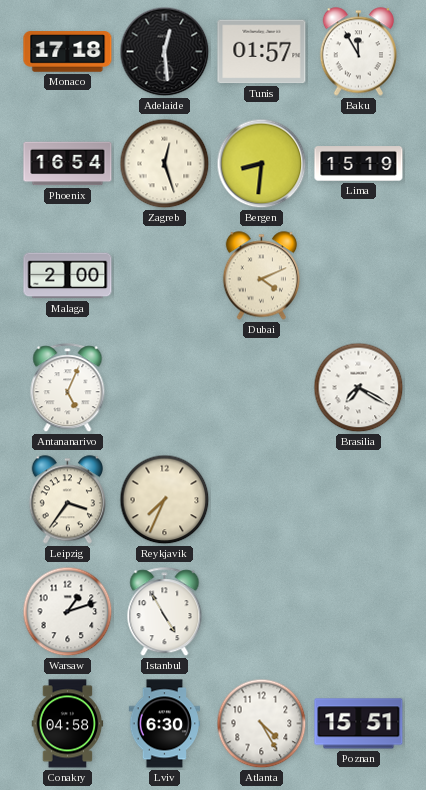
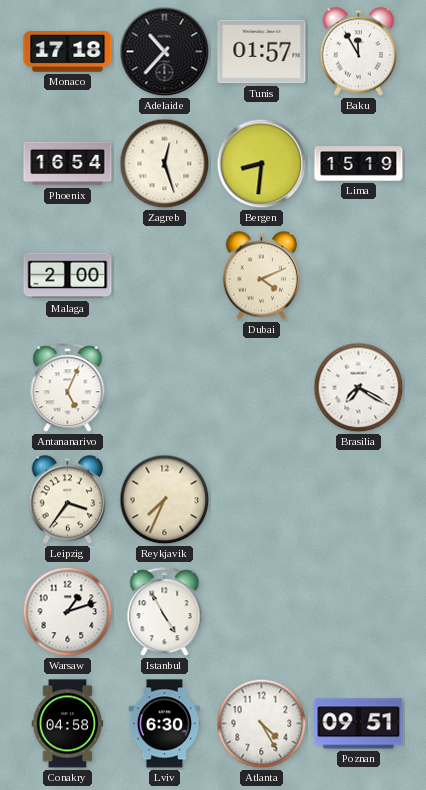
Adelaide: 12:29 -> 10:37
Poznan: 15:51 -> 09:51
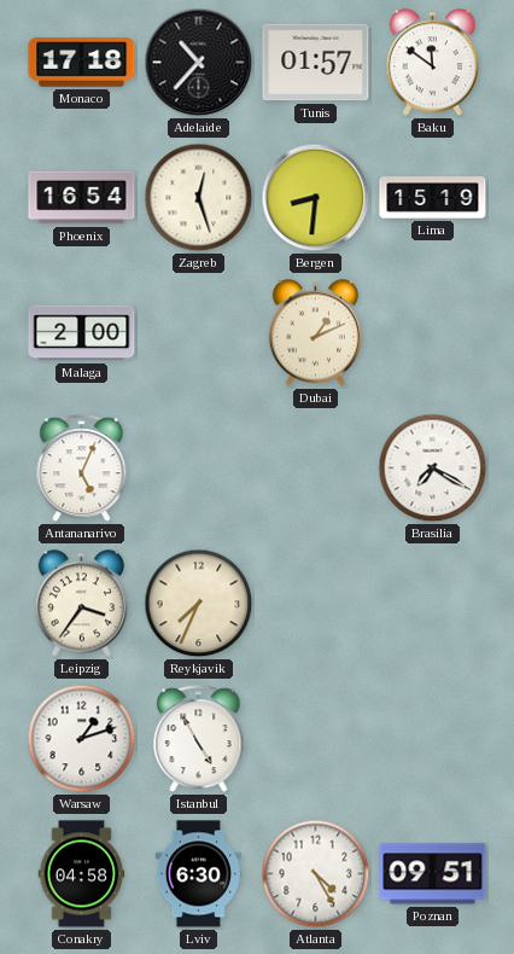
Baku: 11:55 -> 11:51
Dubai: 4:11 -> 1:11
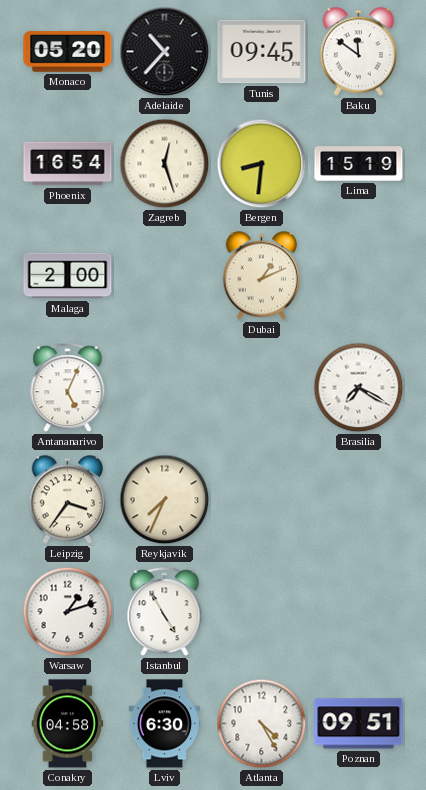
Monaco: 17:18 -> 05:20
Tunis: 01:57 -> 09:45
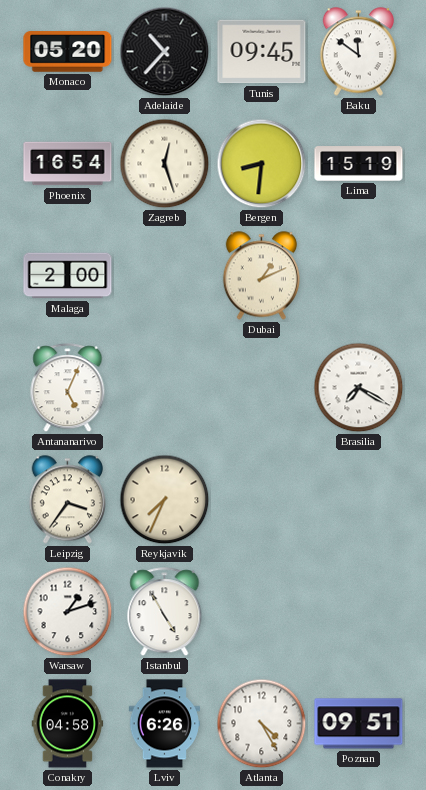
Lviv: 6:30 -> 6:26
